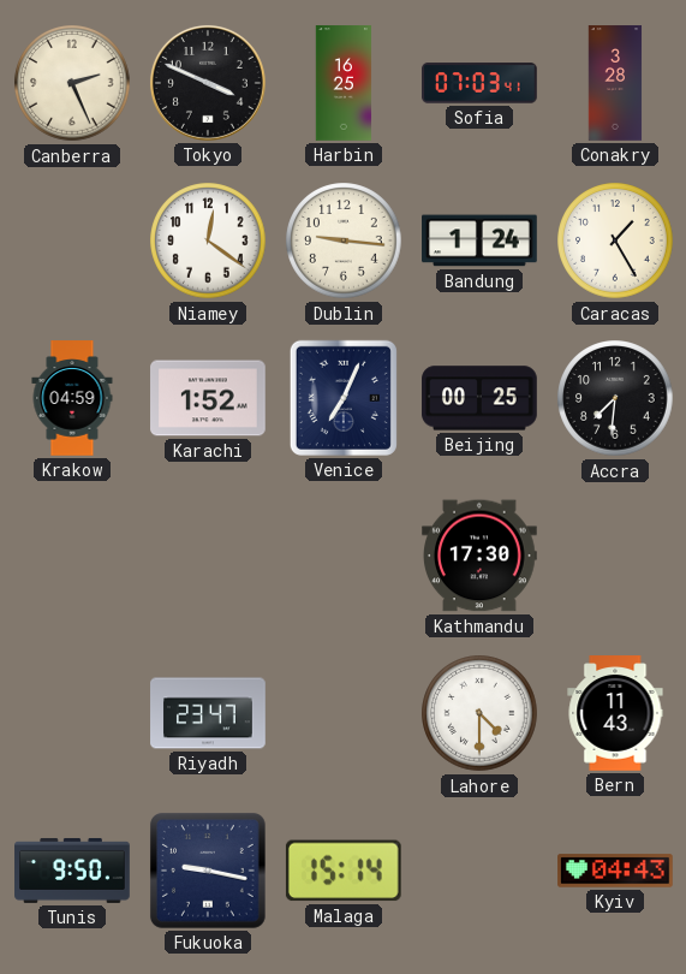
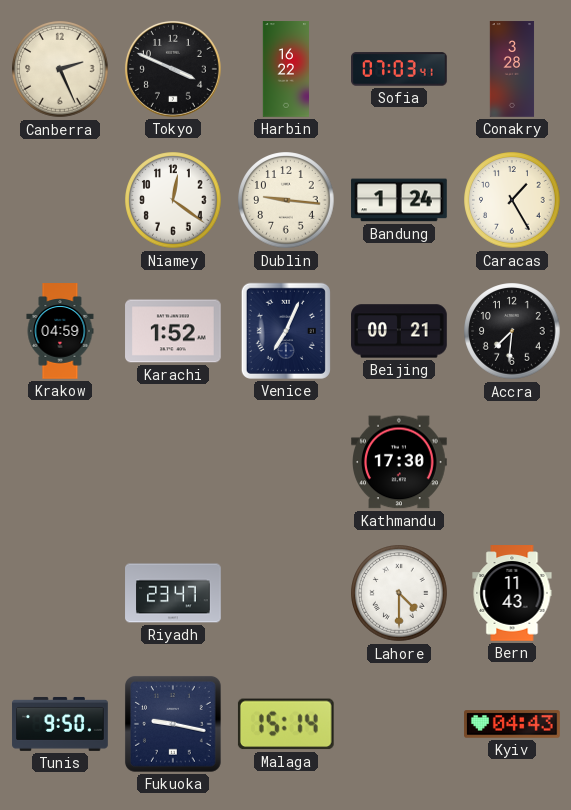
Harbin: 16:25 -> 16:22
Beijing: 00:25 -> 00:21
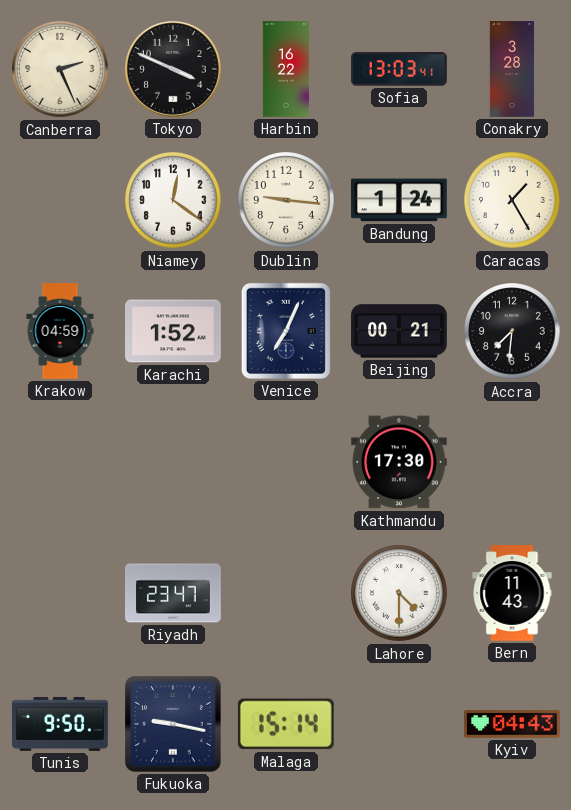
Sofia: 07:03 -> 13:03
